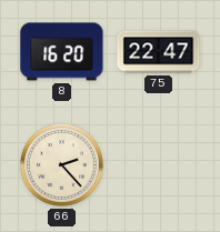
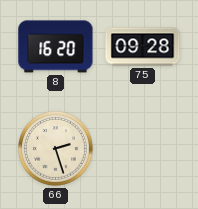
75: 22:47 -> 09:28
66: 2:23 -> 2:27
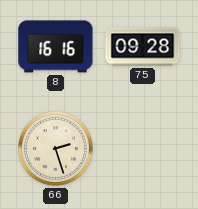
8: 16:20 -> 16:16
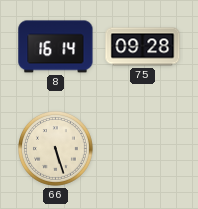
8: 16:16 -> 16:14
66: 2:27 -> 5:27
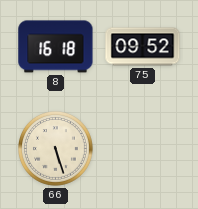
8: 16:14 -> 16:18
75: 09:28 -> 09:52
